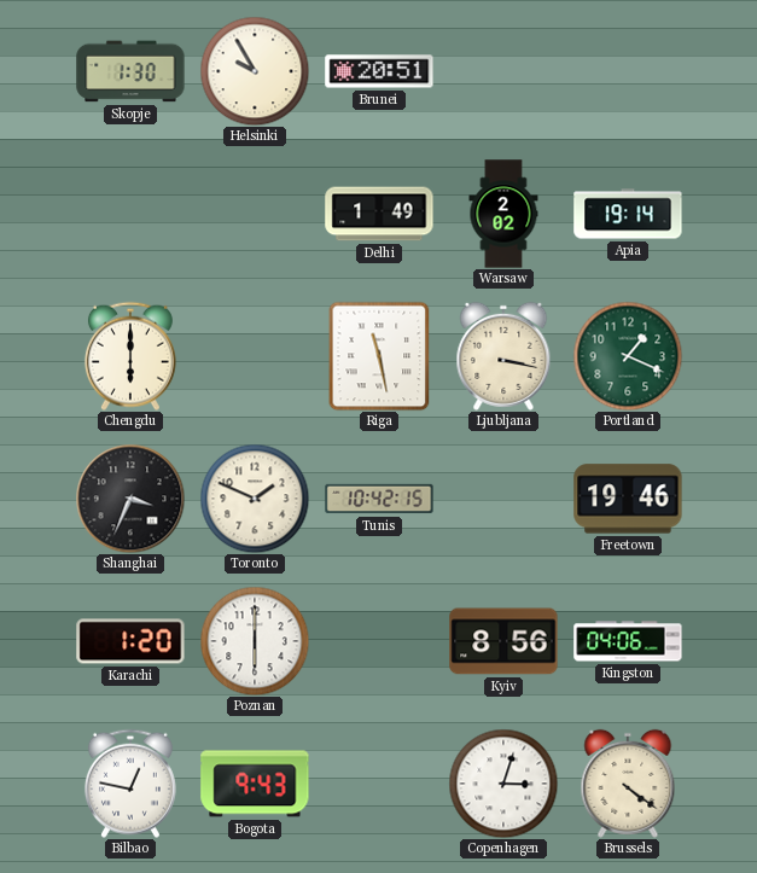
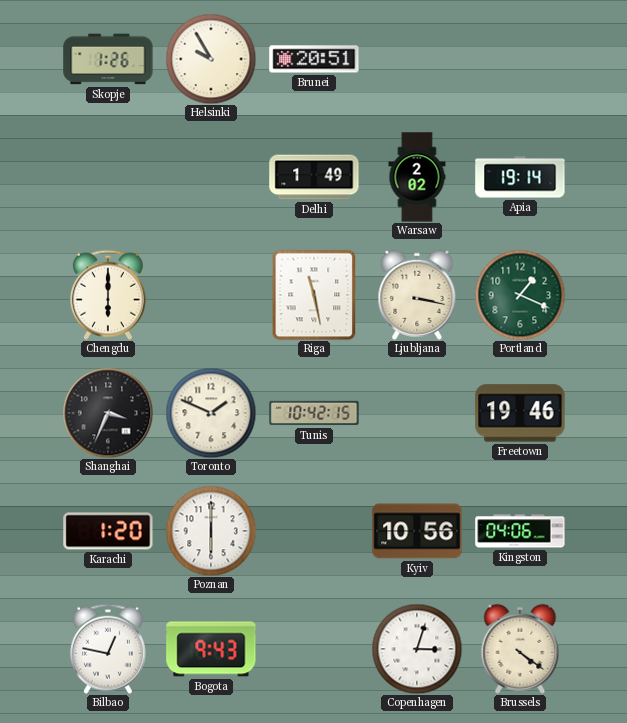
Skopje: 1:30 -> 1:26
Kyiv: 8:56 -> 10:56
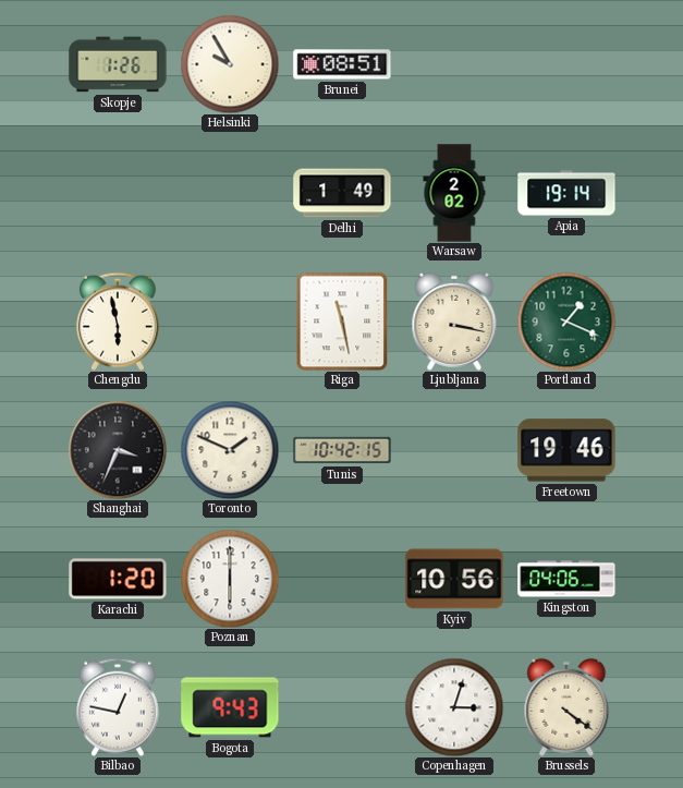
Brunei: 20:51 -> 08:51
Chengdu: 6:00 -> 5:58
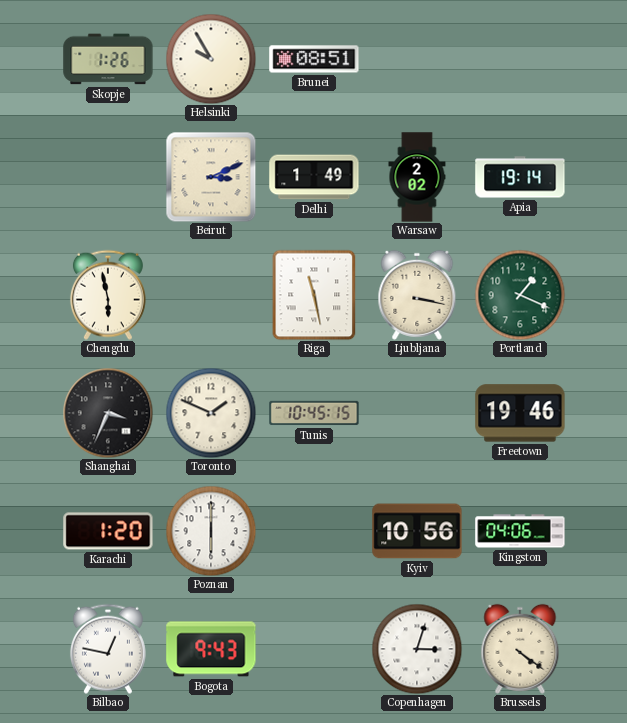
Beirut: none -> 3:11
Tunis: 10:42 -> 10:45
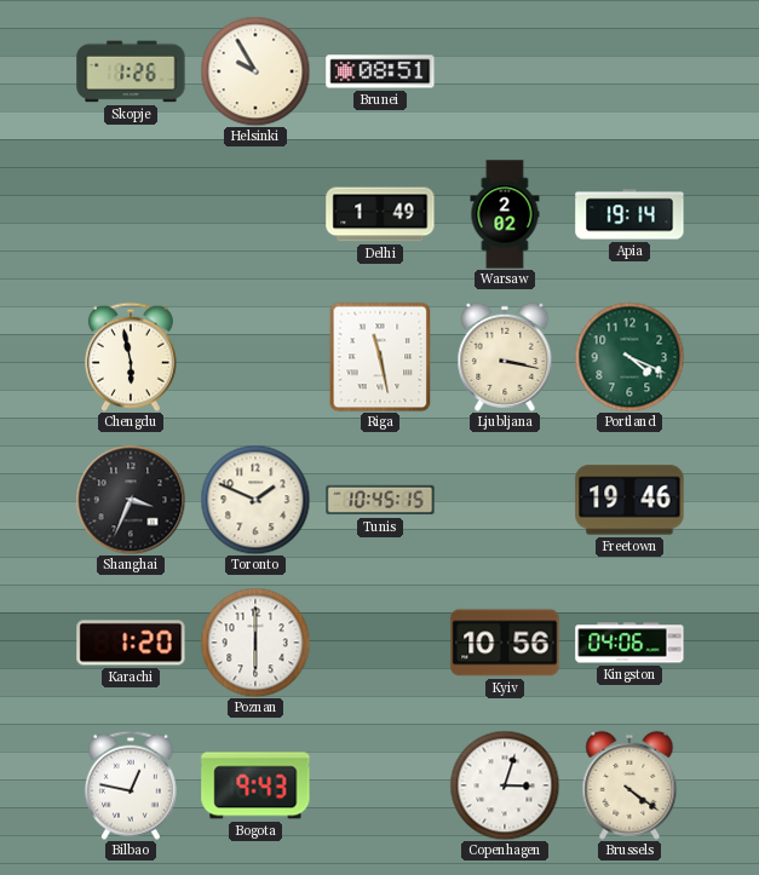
Beirut: 3:11 -> none
Portland: 1:19 -> 4:19
